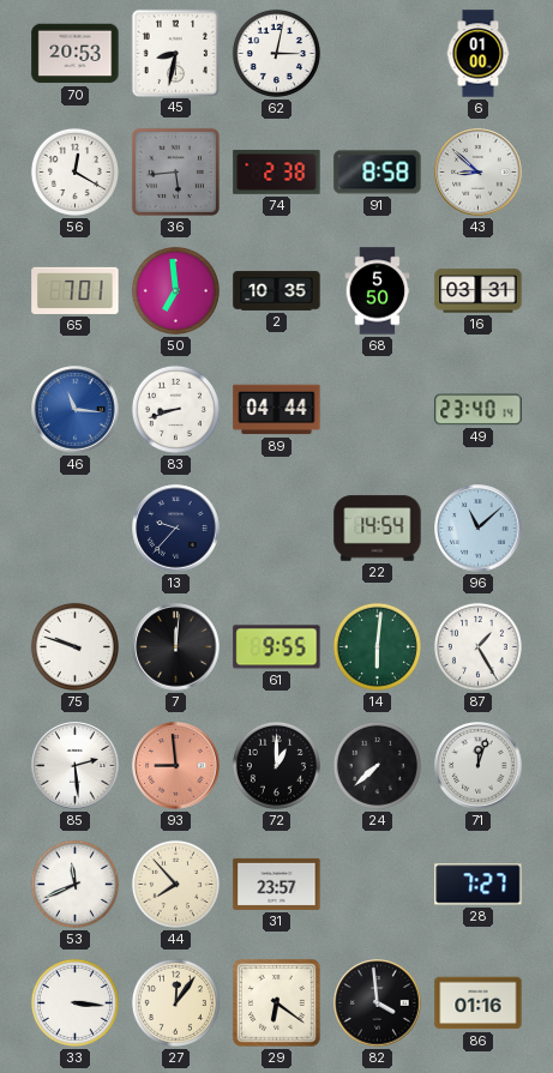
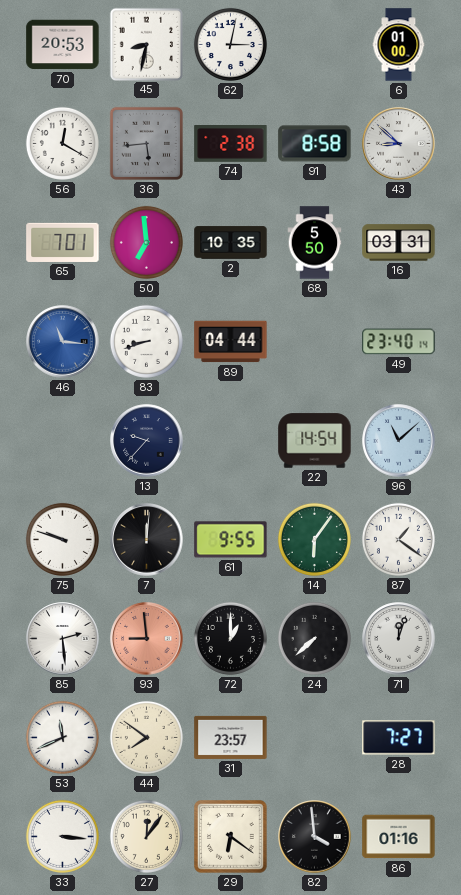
14: 6:01 -> 6:06
87: 1:25 -> 1:21
44: 7:53 -> 7:51
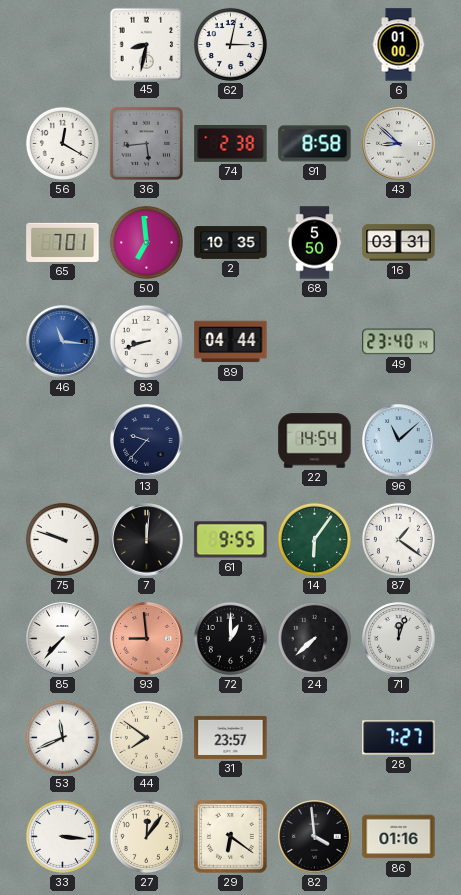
70: 20:53 -> none
85: 2:29 -> 7:37
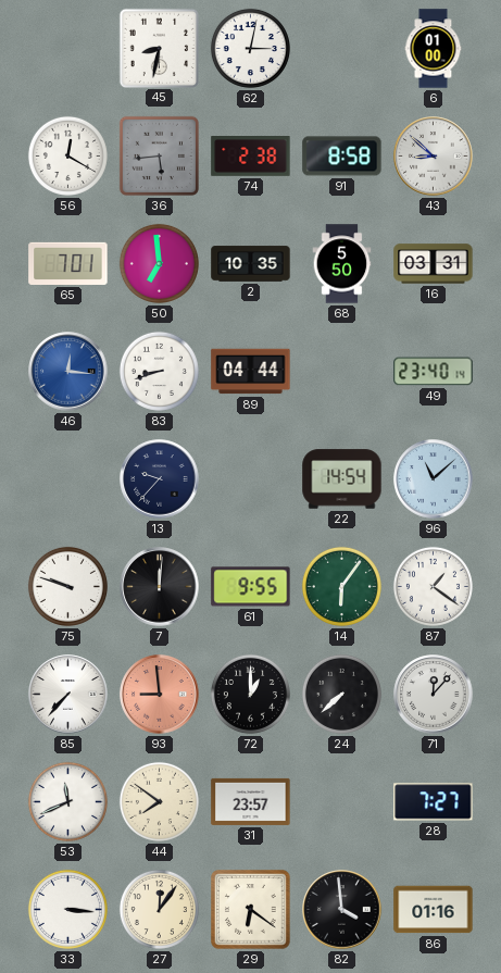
46: 11:16 -> 12:16
71: 12:03 -> 12:07
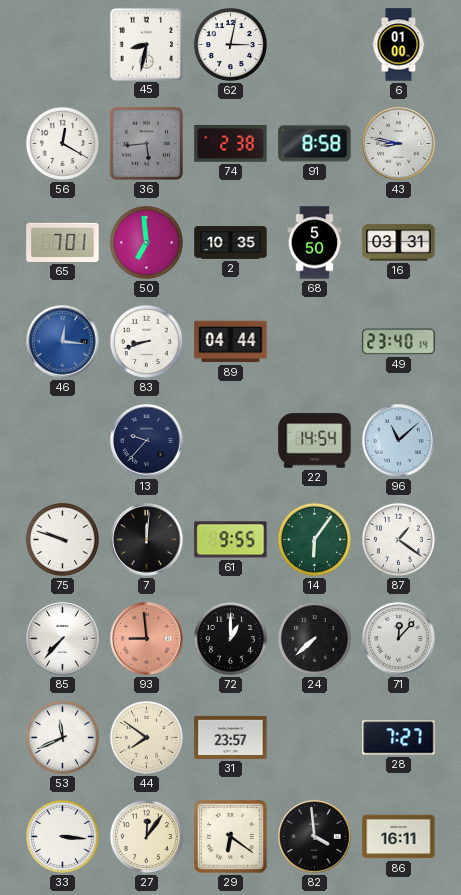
43: 8:52 -> 8:47
86: 01:16 -> 16:11
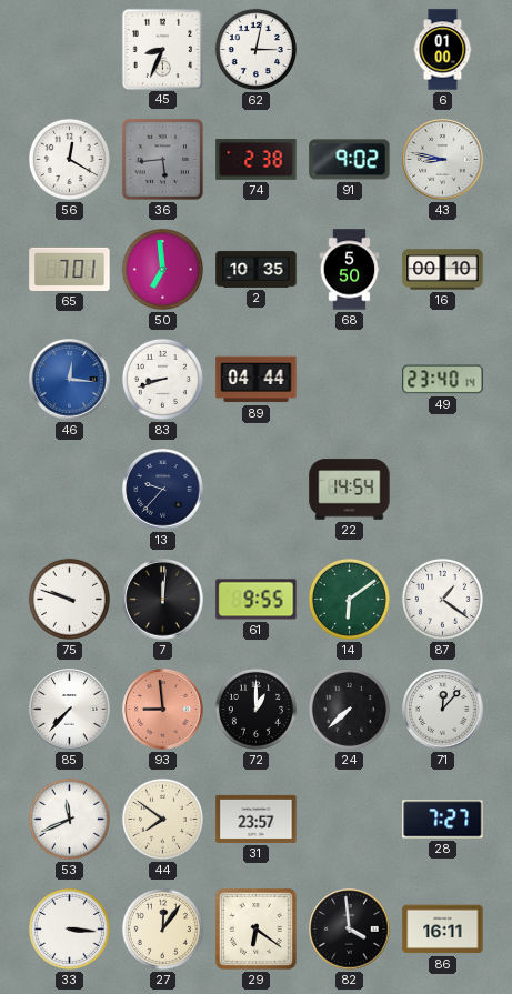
45: 8:32 -> 8:34
91: 8:58 -> 9:02
16: 03:31 -> 00:10
96: 11:08 -> none
14: 6:06 -> 6:09
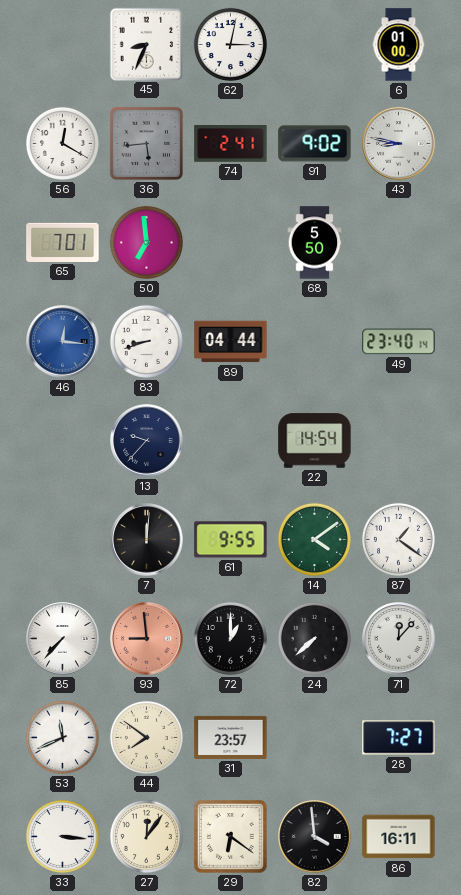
74: 2:38 -> 2:41
2: 10:35 -> none
16: 00:10 -> none
75: 9:48 -> none
14: 6:09 -> 4:09
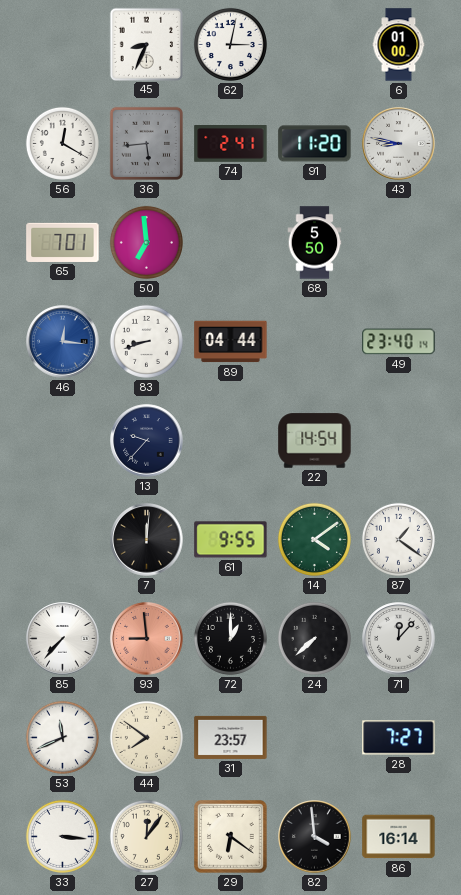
91: 9:02 -> 11:20
86: 16:11 -> 16:14
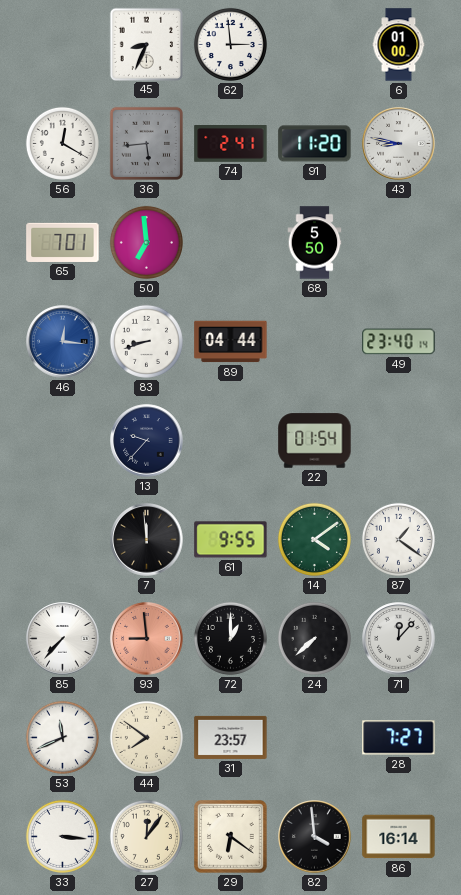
62: 3:02 -> 2:59
22: 14:54 -> 01:54
7: 12:01 -> 11:59
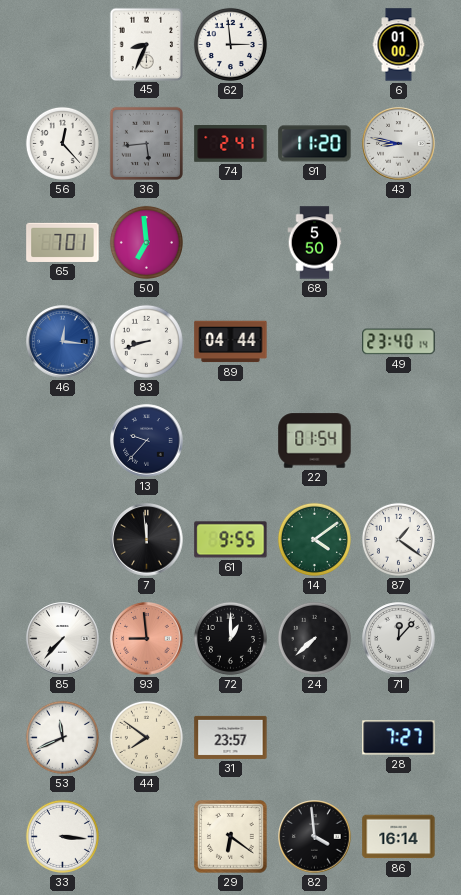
56: 12:20 -> 12:23
27: 12:06 -> none
